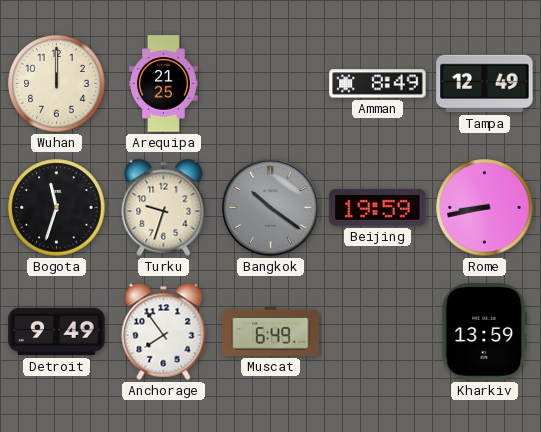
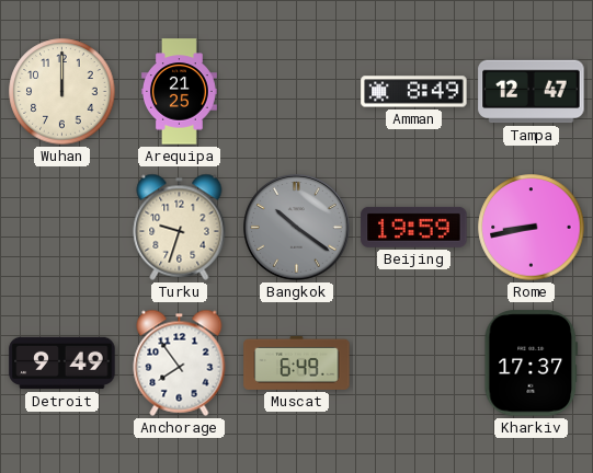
Tampa: 12:49 -> 12:47
Bogota: 11:33 -> none
Kharkiv: 13:59 -> 17:37
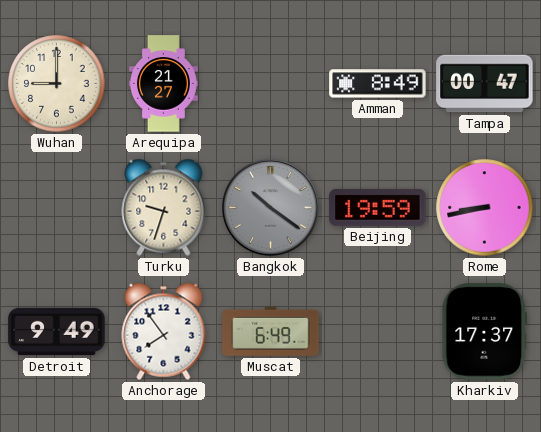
Wuhan: 12:00 -> 9:00
Arequipa: 21:25 -> 21:27
Tampa: 12:47 -> 00:47
